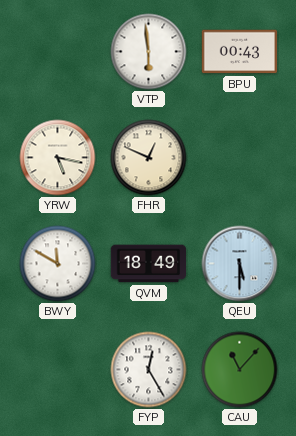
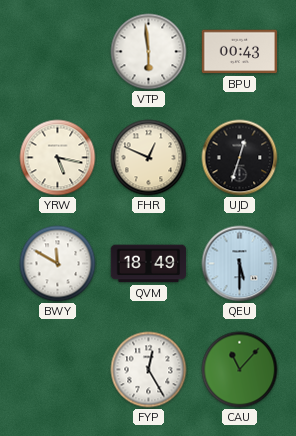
UJD: none -> 12:33
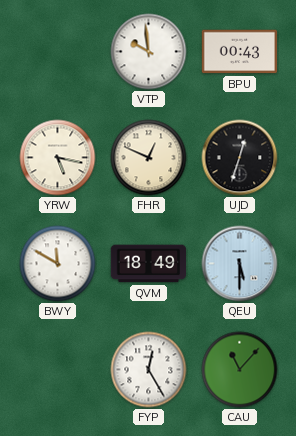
VTP: 5:59 -> 9:59
